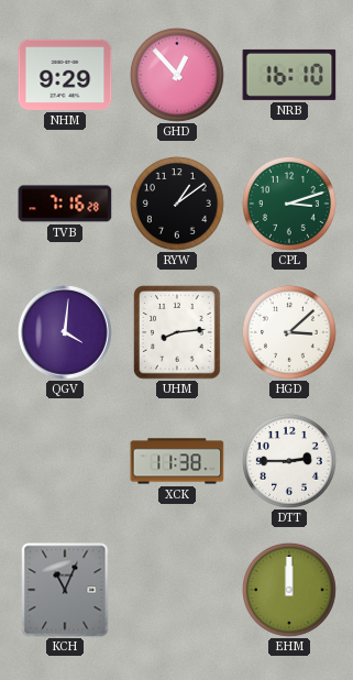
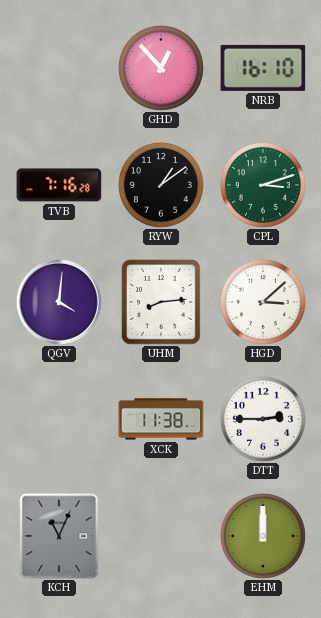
NHM: 9:29 -> none
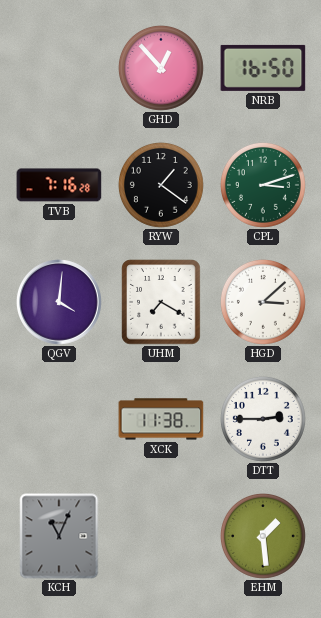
NRB: 16:10 -> 16:50
RYW: 1:09 -> 1:21
UHM: 8:14 -> 7:20
EHM: 12:00 -> 1:29
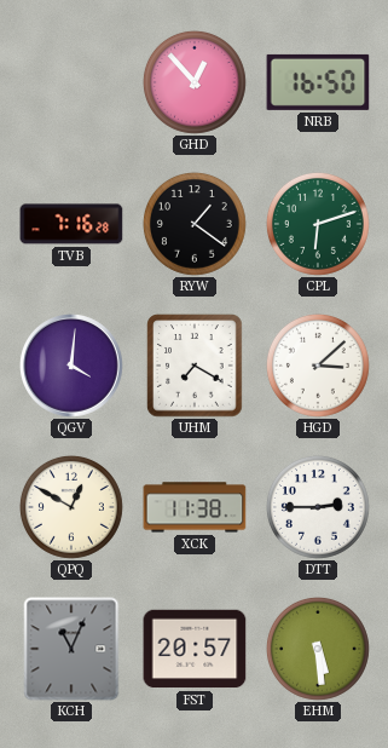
CPL: 3:12 -> 6:12
QPQ: none -> 12:50
FST: none -> 20:57
EHM: 1:29 -> 5:29
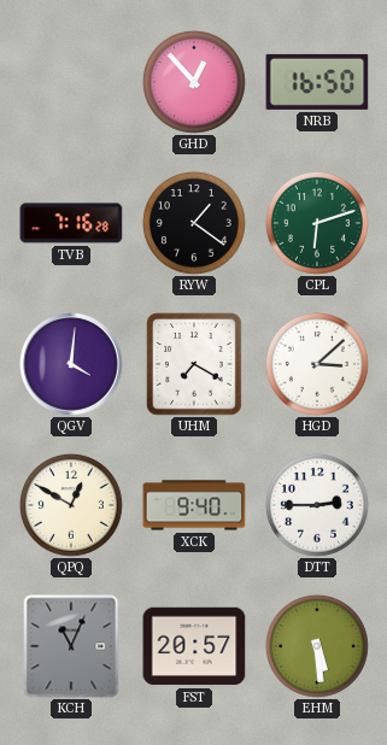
XCK: 11:38 -> 9:40
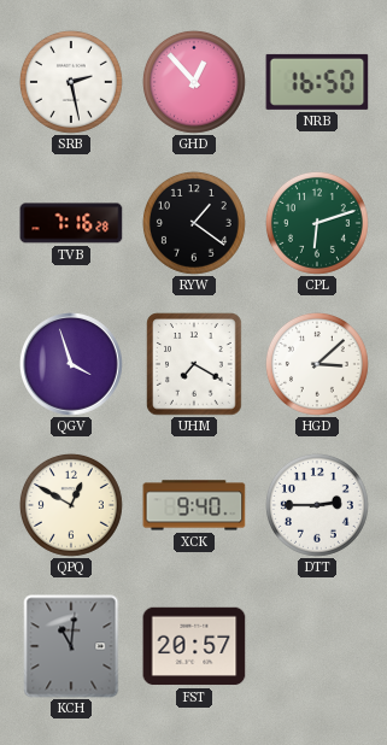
SRB: none -> 2:28
QGV: 4:01 -> 3:57
KCH: 11:04 -> 11:01
EHM: 5:29 -> none
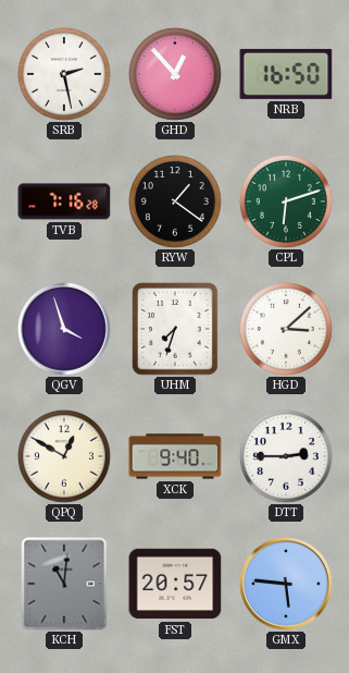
UHM: 7:20 -> 7:33
GMX: none -> 5:46
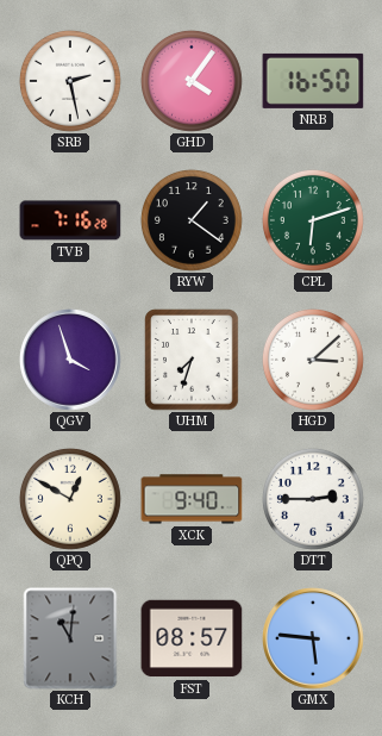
GHD: 12:53 -> 4:06
FST: 20:57 -> 08:57
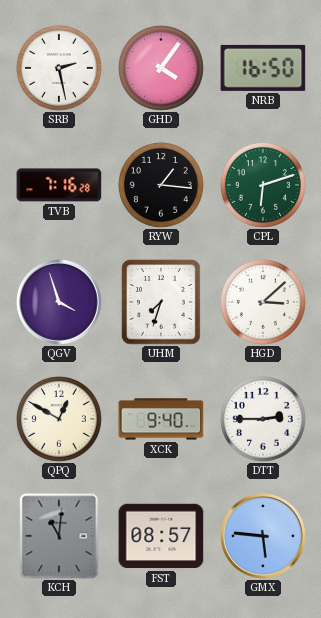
RYW: 1:21 -> 1:16
